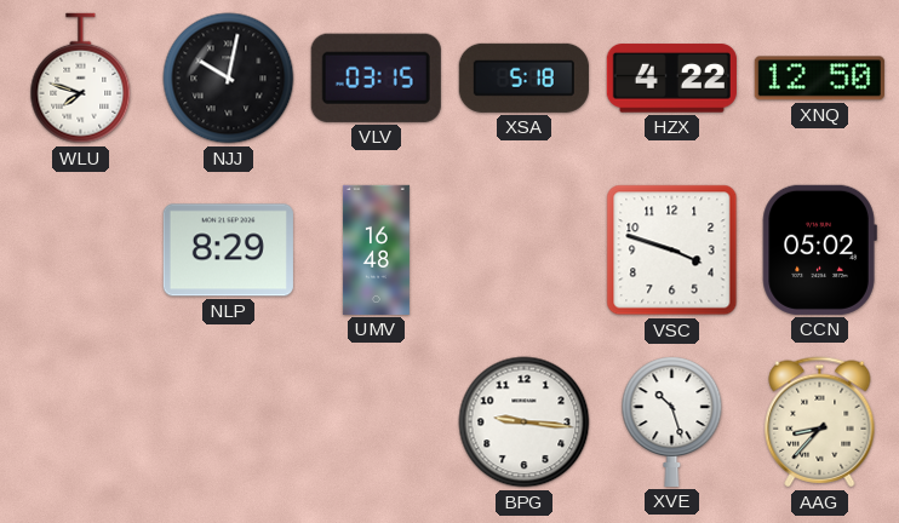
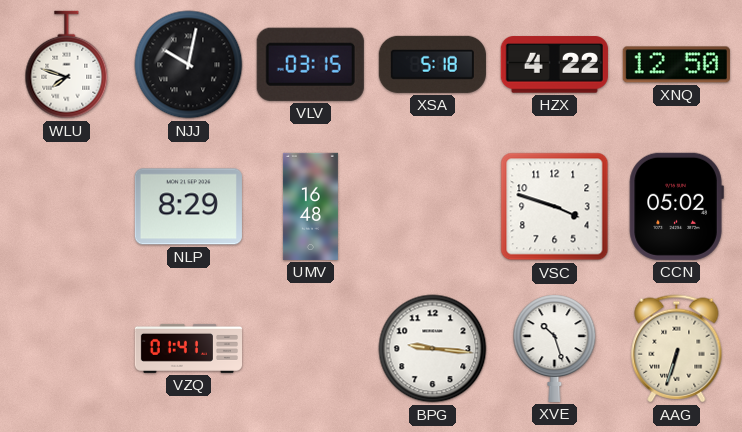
VZQ: none -> 01:41
AAG: 8:37 -> 6:33
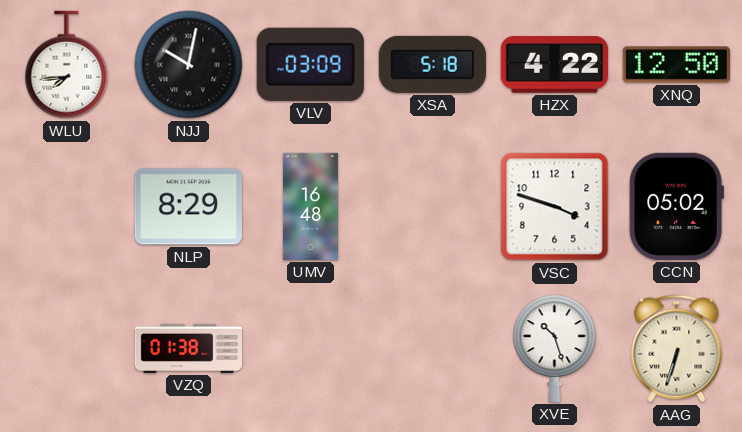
WLU: 7:48 -> 7:44
VLV: 03:15 -> 03:09
VZQ: 01:41 -> 01:38
BPG: 9:16 -> none
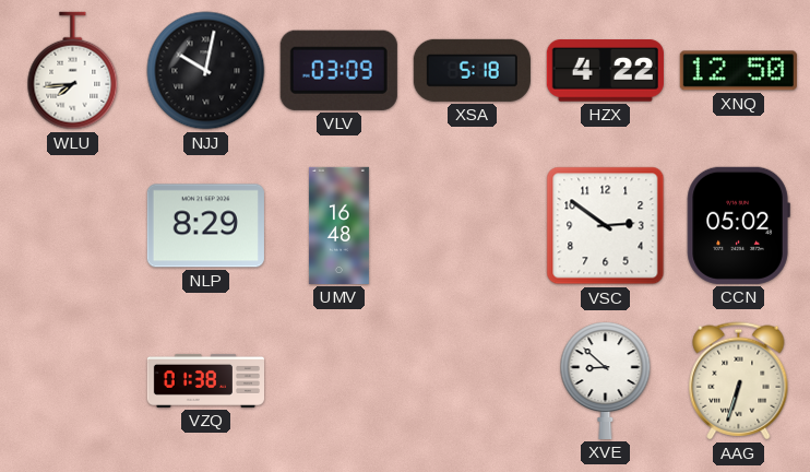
VSC: 3:48 -> 2:51
XVE: 10:27 -> 8:52
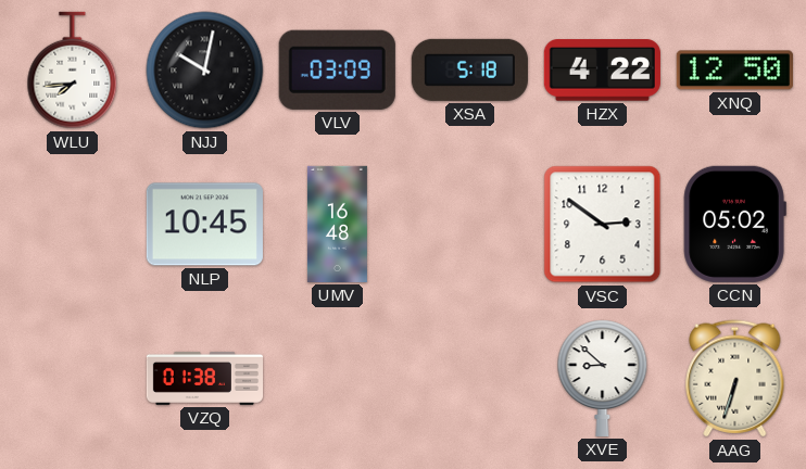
NLP: 8:29 -> 10:45
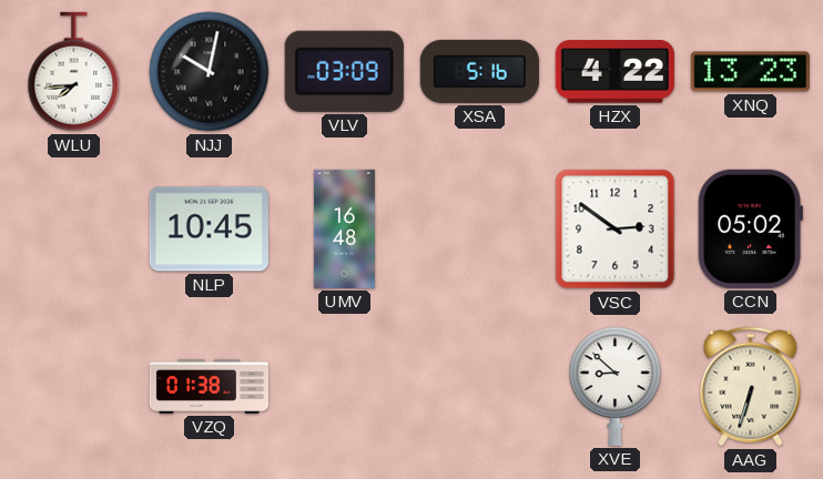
XSA: 5:18 -> 5:16
XNQ: 12:50 -> 13:23
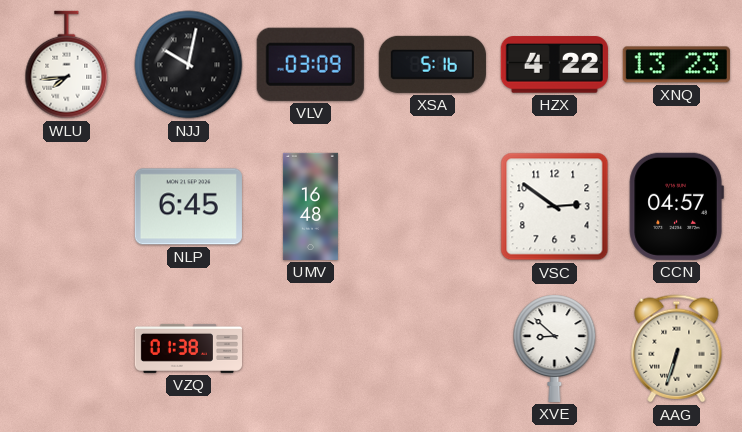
NLP: 10:45 -> 6:45
CCN: 05:02 -> 04:57
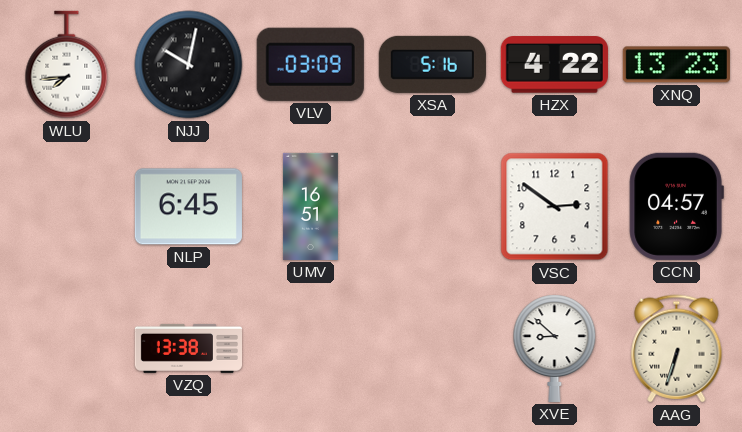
UMV: 16:48 -> 16:51
VZQ: 01:38 -> 13:38
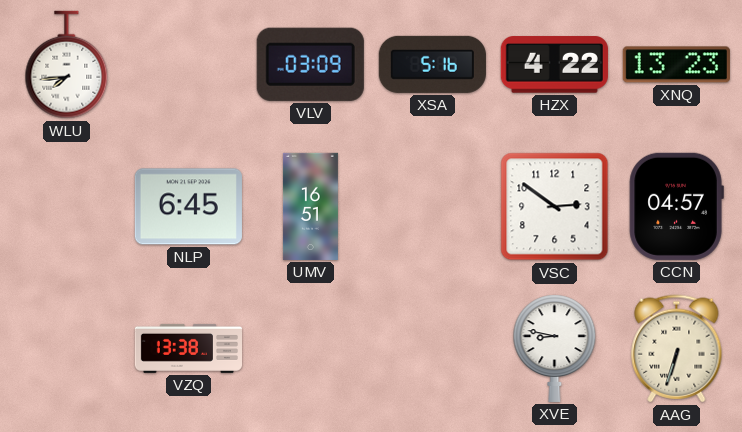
NJJ: 10:02 -> none
XVE: 8:52 -> 8:47
